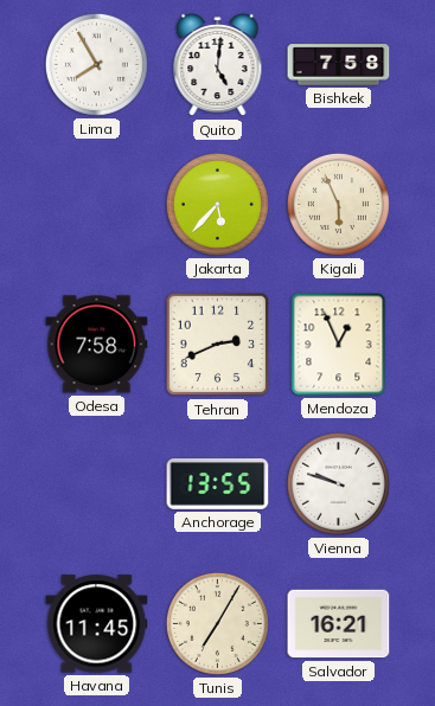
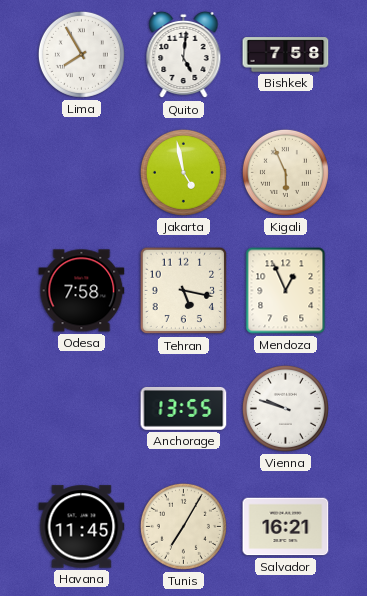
Jakarta: 5:37 -> 4:58
Tehran: 2:41 -> 5:17
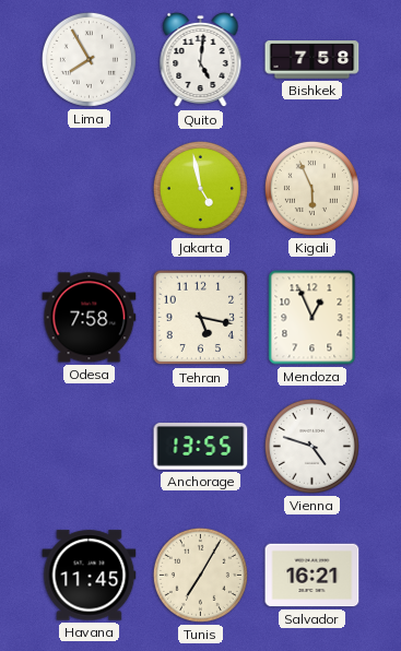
Vienna: 9:48 -> 4:48
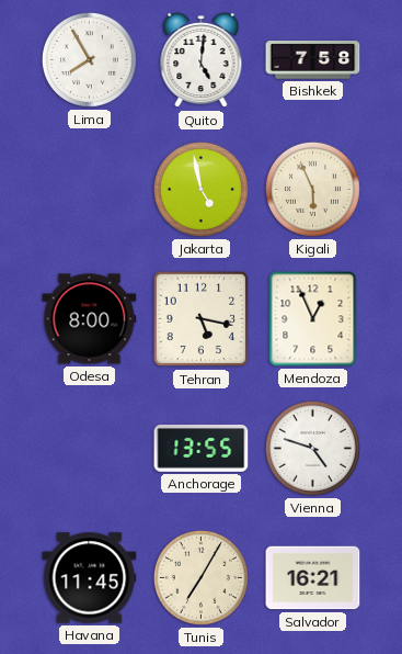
Odesa: 7:58 -> 8:00
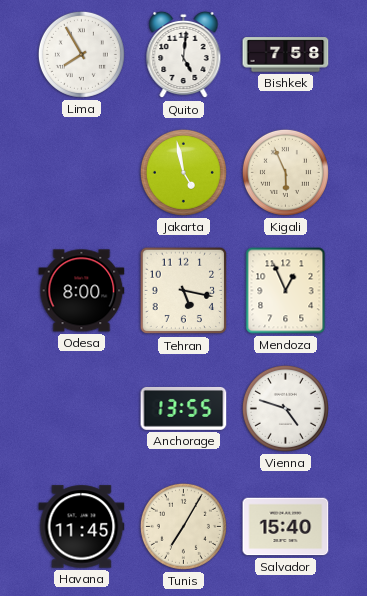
Salvador: 16:21 -> 15:40
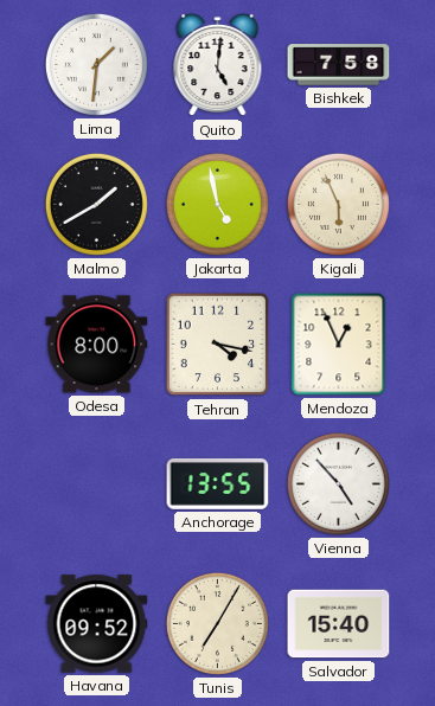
Lima: 7:55 -> 1:31
Malmo: none -> 1:40
Tehran: 5:17 -> 4:17
Vienna: 4:48 -> 4:53
Havana: 11:45 -> 09:52
